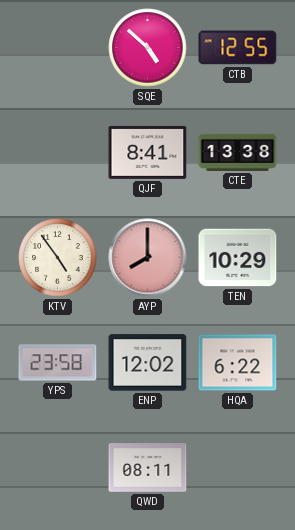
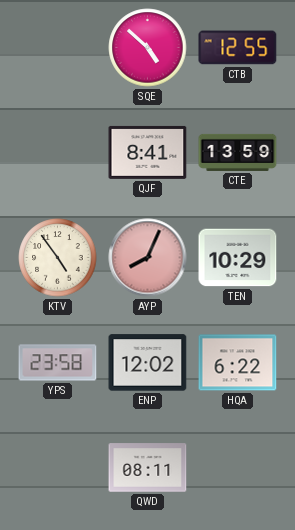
CTE: 13:38 -> 13:59
AYP: 8:00 -> 8:04
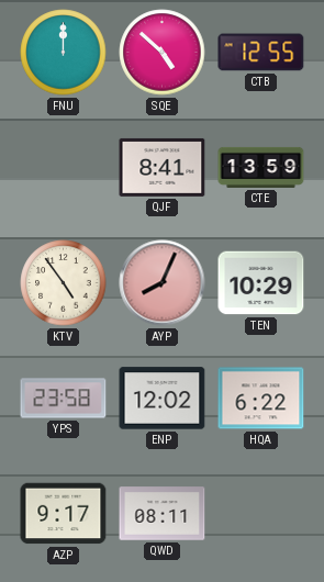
FNU: none -> 12:00
AZP: none -> 9:17
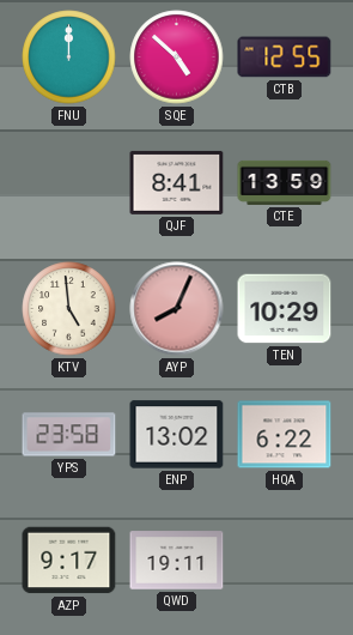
KTV: 4:54 -> 4:59
ENP: 12:02 -> 13:02
QWD: 08:11 -> 19:11
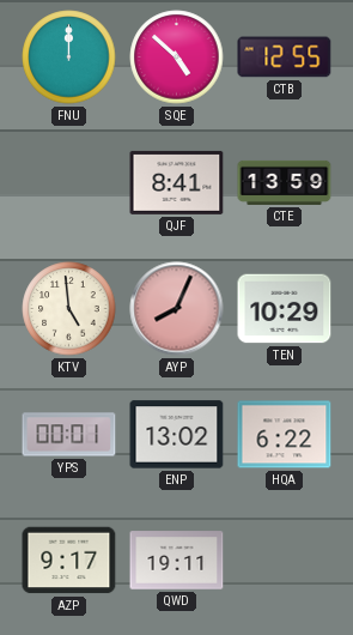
YPS: 23:58 -> 00:01
